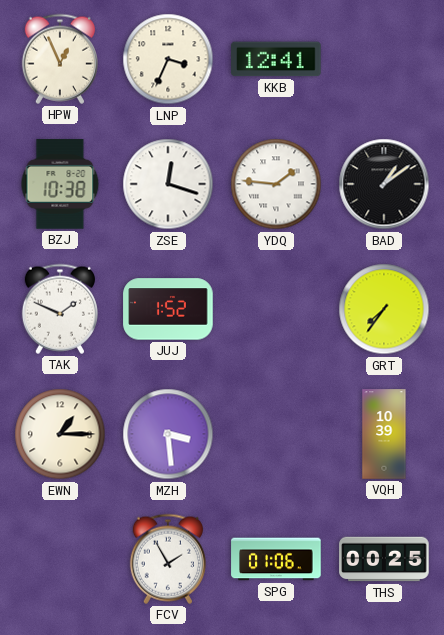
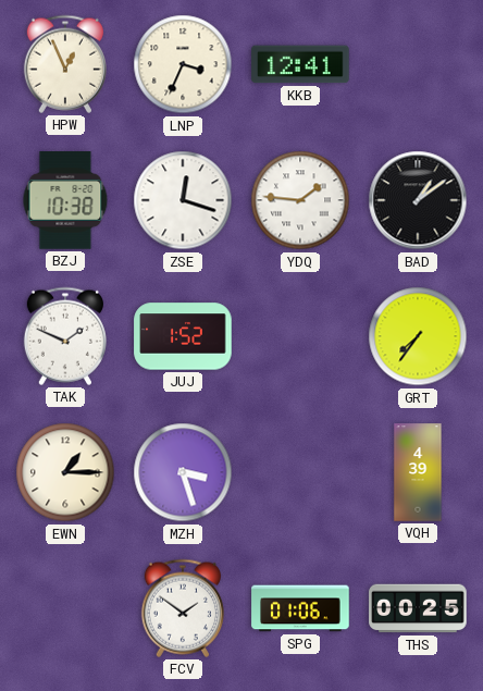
MZH: 3:29 -> 3:27
VQH: 10:39 -> 4:39
FCV: 1:55 -> 1:51
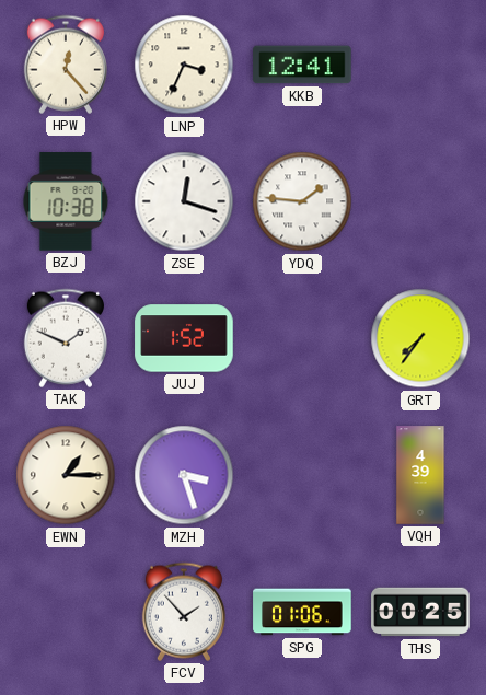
HPW: 12:56 -> 12:23
BAD: 1:09 -> none
FCV: 1:51 -> 1:53
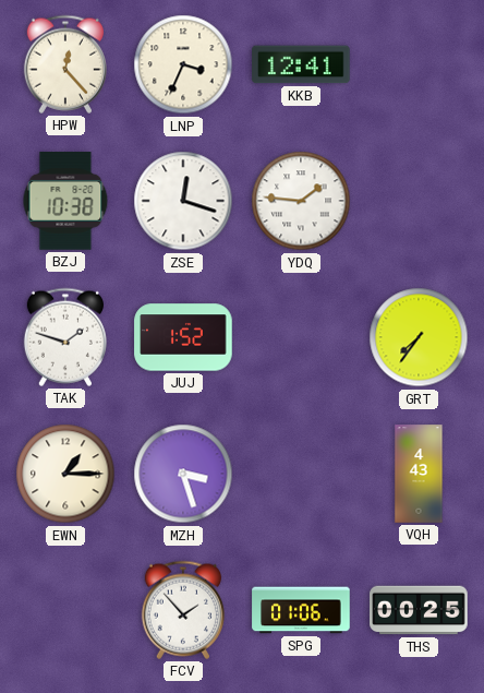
TAK: 1:49 -> 1:48
VQH: 4:39 -> 4:43
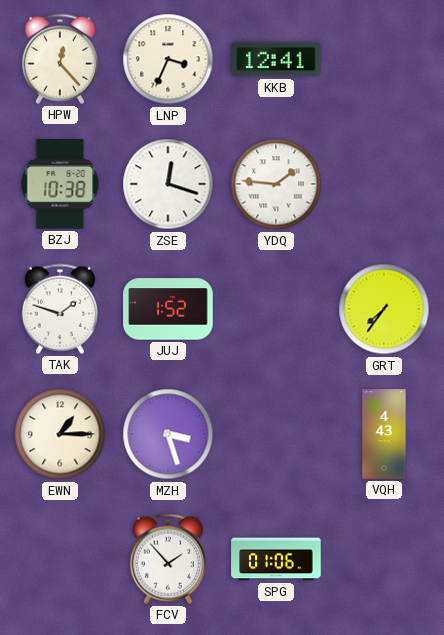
THS: 00:25 -> none
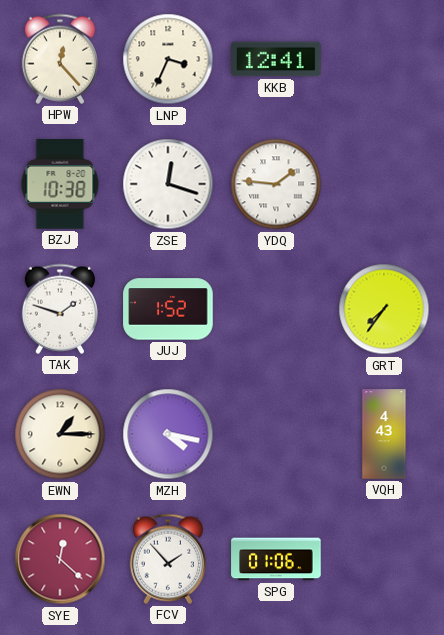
MZH: 3:27 -> 4:17
SYE: none -> 12:22
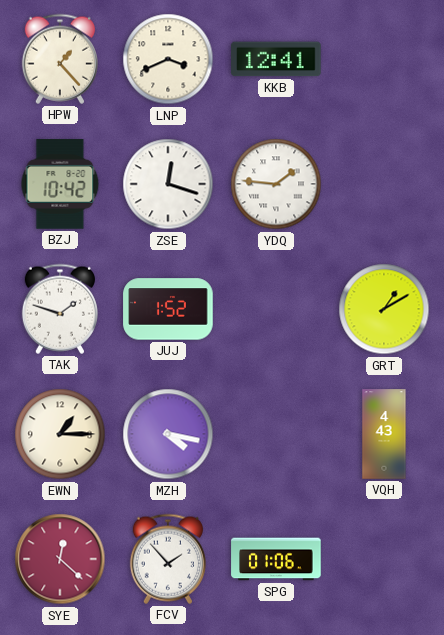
HPW: 12:23 -> 1:23
LNP: 3:34 -> 3:41
BZJ: 10:38 -> 10:42
GRT: 7:36 -> 1:10
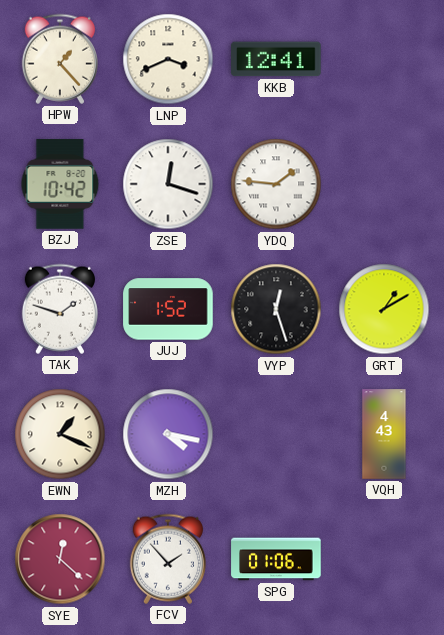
VYP: none -> 12:27
EWN: 1:15 -> 1:19
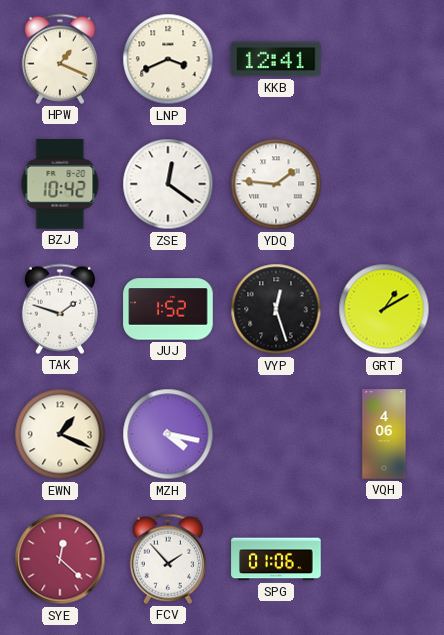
HPW: 1:23 -> 1:19
ZSE: 12:18 -> 12:21
VQH: 4:43 -> 4:06
